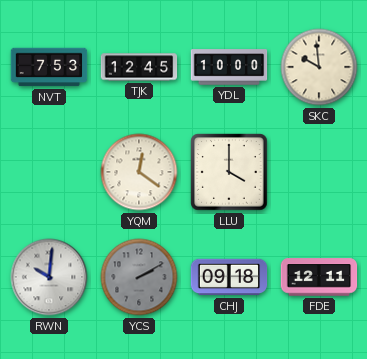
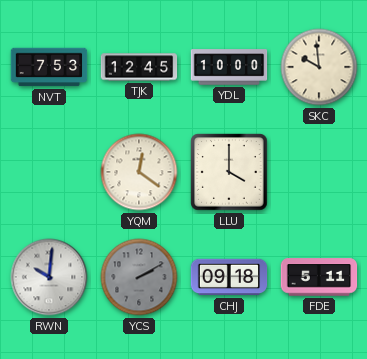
FDE: 12:11 -> 5:11
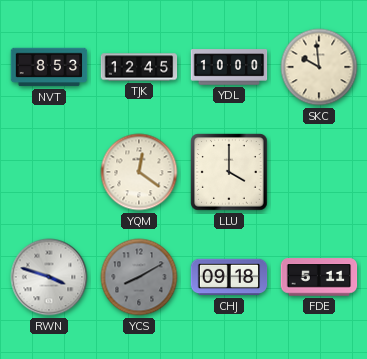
NVT: 7:53 -> 8:53
RWN: 10:01 -> 3:48
YCS: 2:10 -> 8:10
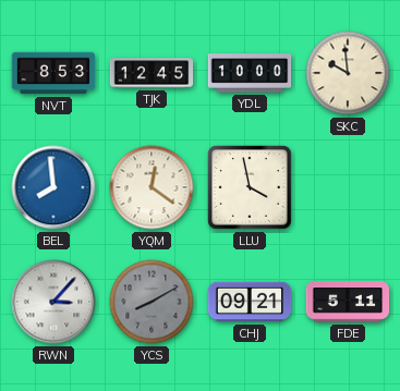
BEL: none -> 7:59
LLU: 4:00 -> 3:58
RWN: 3:48 -> 3:07
CHJ: 09:18 -> 09:21
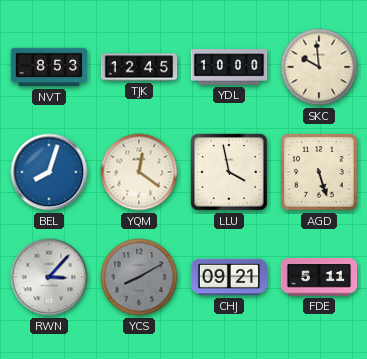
BEL: 7:59 -> 8:03
AGD: none -> 5:27
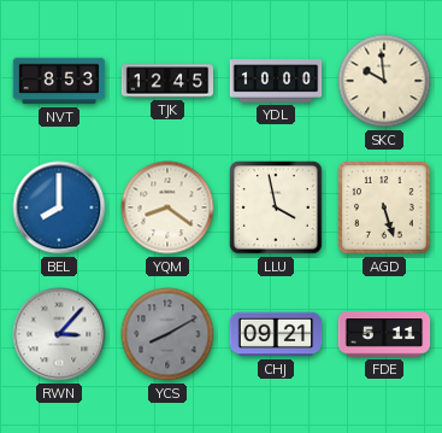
BEL: 8:03 -> 8:00
YQM: 12:21 -> 8:21
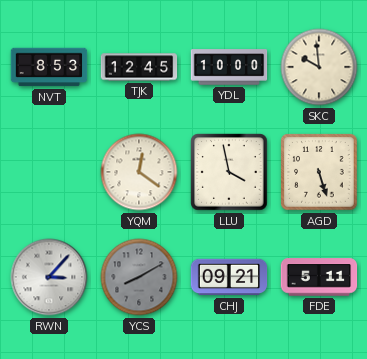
BEL: 8:00 -> none
YQM: 8:21 -> 12:21
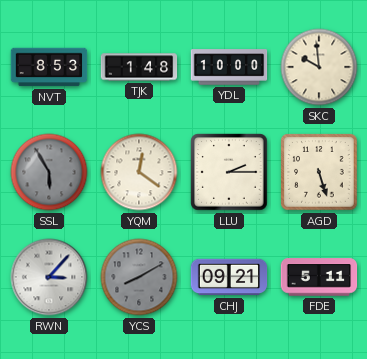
TJK: 12:45 -> 1:48
SSL: none -> 5:55
LLU: 3:58 -> 2:15
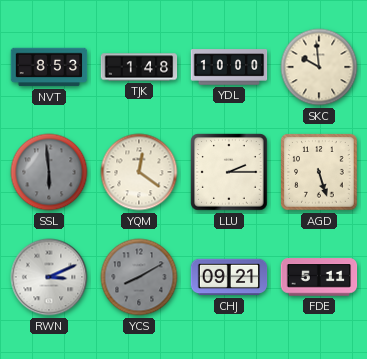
SSL: 5:55 -> 5:59
RWN: 3:07 -> 3:11
